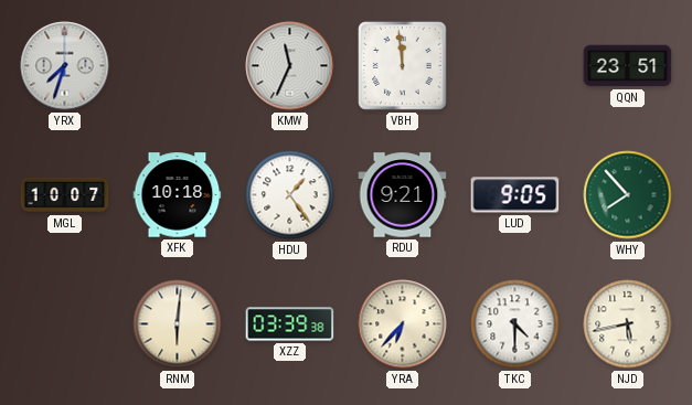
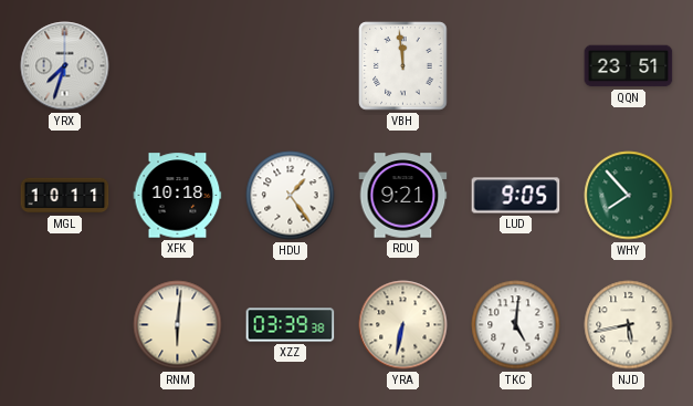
KMW: 11:34 -> none
MGL: 10:07 -> 10:11
YRA: 6:37 -> 6:32
TKC: 4:30 -> 5:01
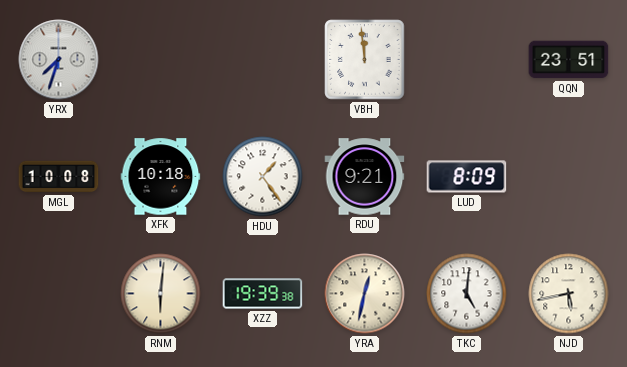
MGL: 10:11 -> 10:08
LUD: 9:05 -> 8:09
WHY: 7:53 -> none
XZZ: 03:39 -> 19:39
YRA: 6:32 -> 12:32
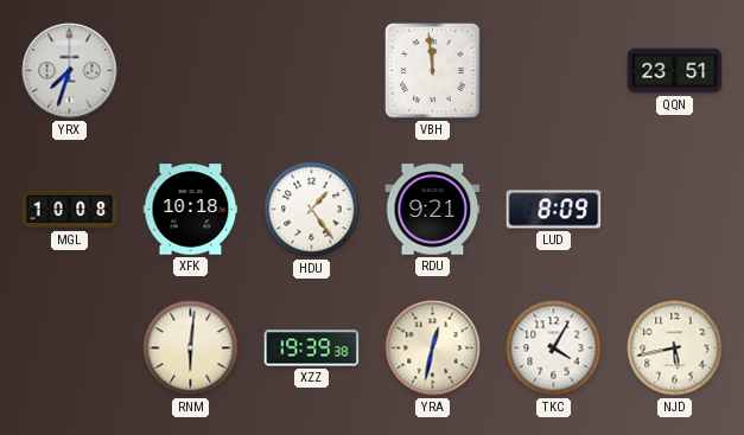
TKC: 5:01 -> 4:05
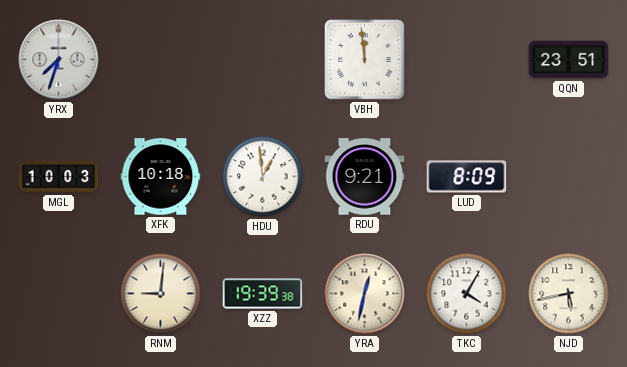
MGL: 10:08 -> 10:03
HDU: 1:24 -> 12:59
RNM: 6:01 -> 9:01
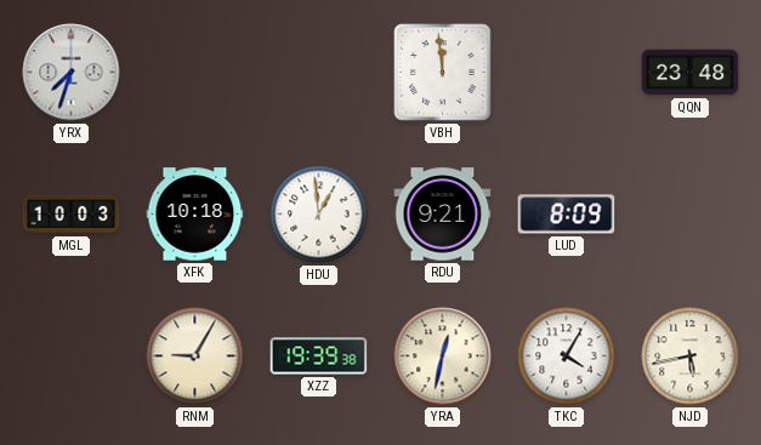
QQN: 23:51 -> 23:48
RNM: 9:01 -> 9:05
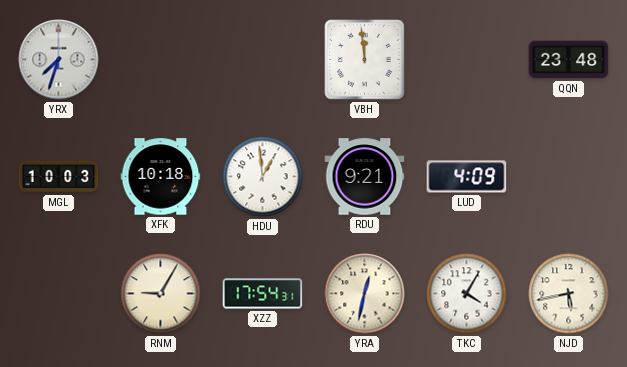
LUD: 8:09 -> 4:09
XZZ: 19:39 -> 17:54
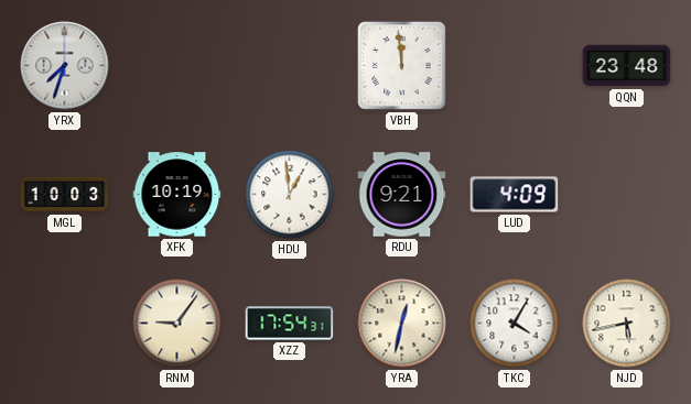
XFK: 10:18 -> 10:19
RNM: 9:05 -> 9:06
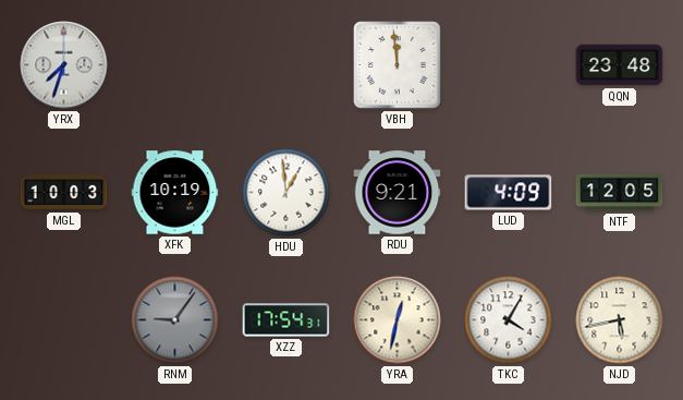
NTF: none -> 12:05
RNM dial: cream -> grey
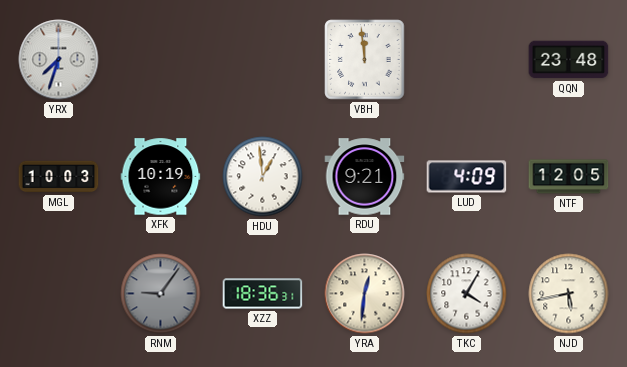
XZZ: 17:54 -> 18:36
YRA: 12:32 -> 12:31
